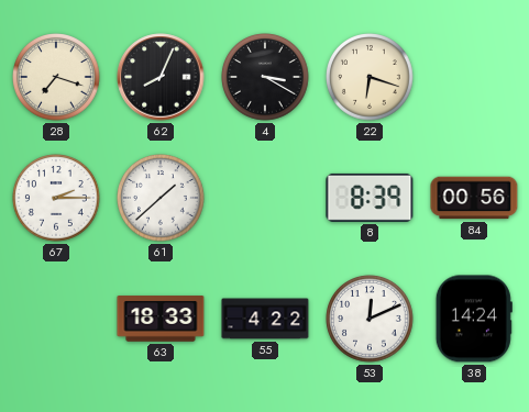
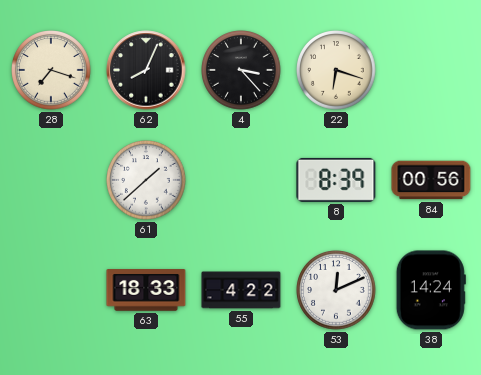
4: 3:20 -> 3:23
67: 2:15 -> none
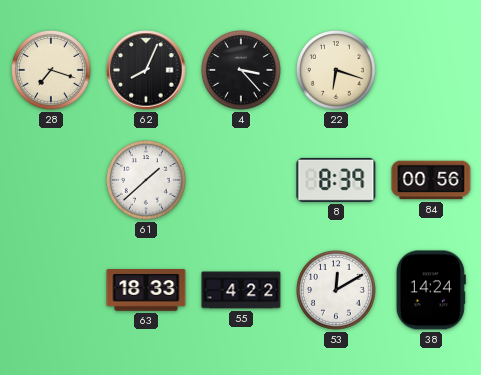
53: 12:11 -> 12:10
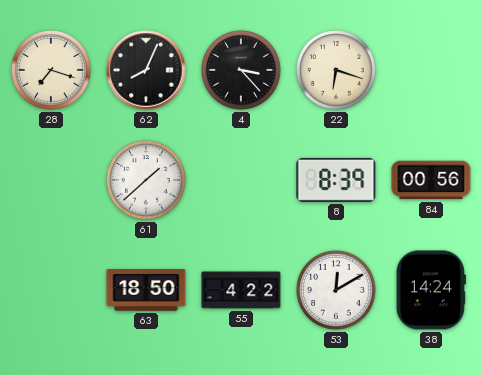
63: 18:33 -> 18:50
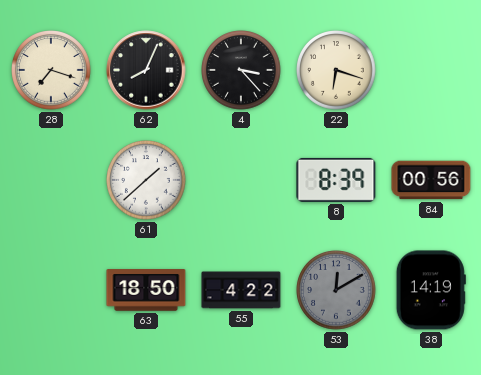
53 dial: white -> grey
38: 14:24 -> 14:19
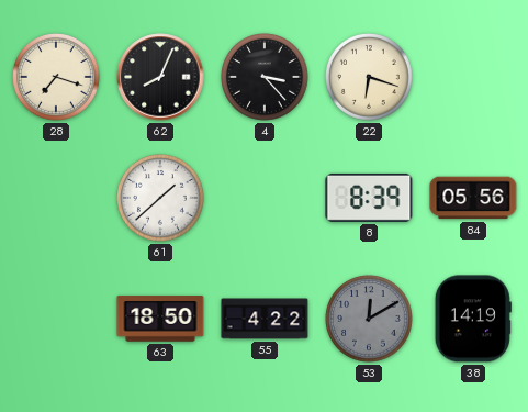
84: 00:56 -> 05:56
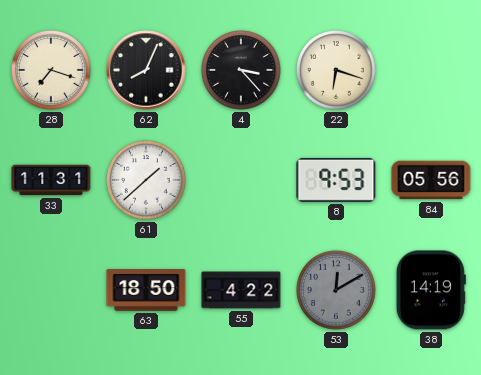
33: none -> 11:31
8: 8:39 -> 9:53
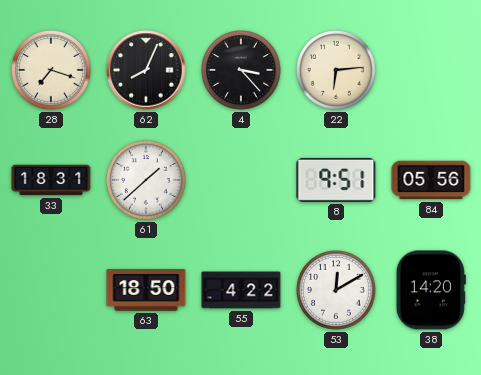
22: 6:18 -> 6:14
33: 11:31 -> 18:31
8: 9:53 -> 9:51
53 dial: grey -> white
38: 14:19 -> 14:20
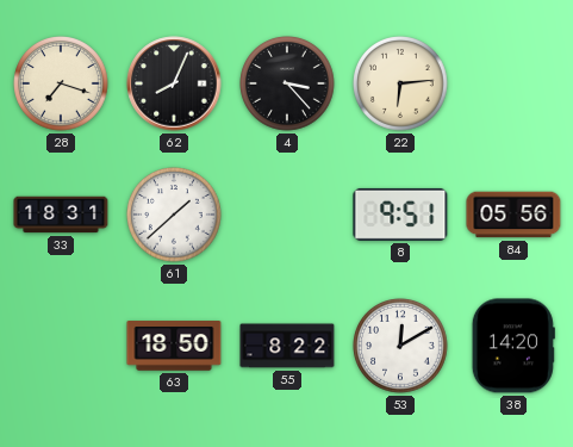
55: 4:22 -> 8:22
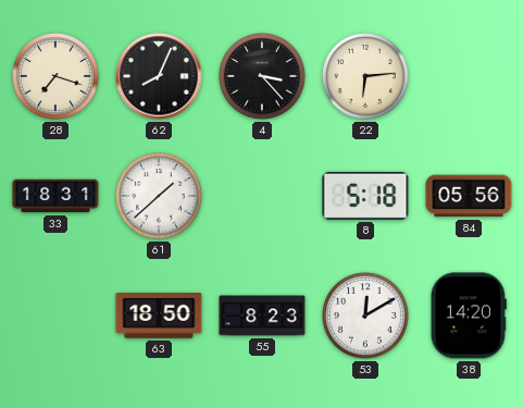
8: 9:51 -> 5:18
55: 8:22 -> 8:23
